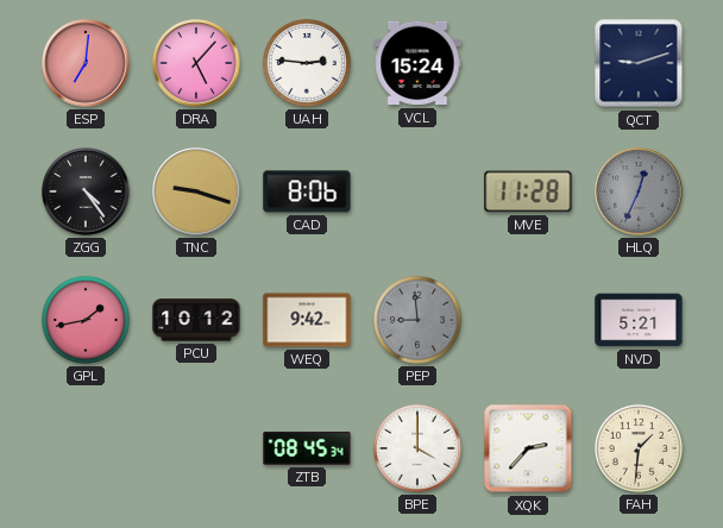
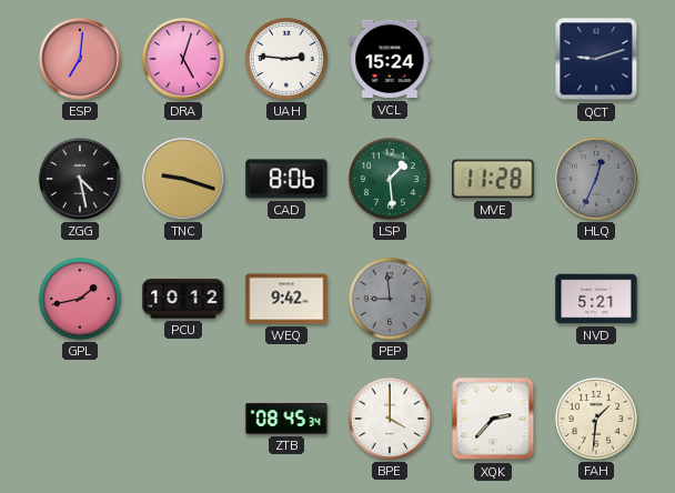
DRA: 5:07 -> 5:03
ZGG: 4:24 -> 4:28
LSP: none -> 1:29
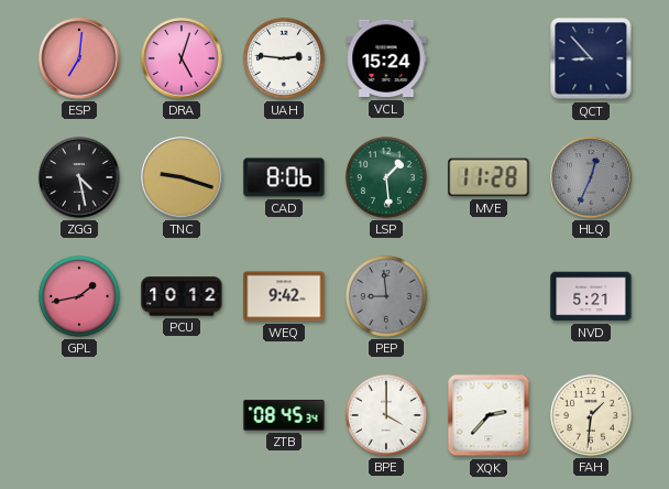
QCT: 9:12 -> 8:53
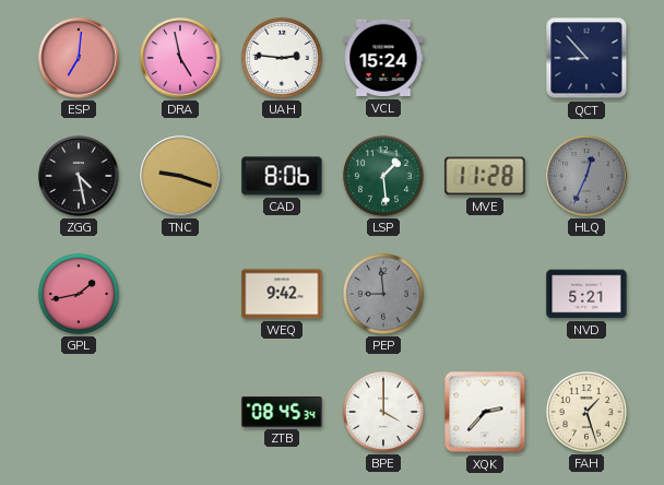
DRA: 5:03 -> 4:58
PCU: 10:12 -> none
FAH: 1:31 -> 1:27
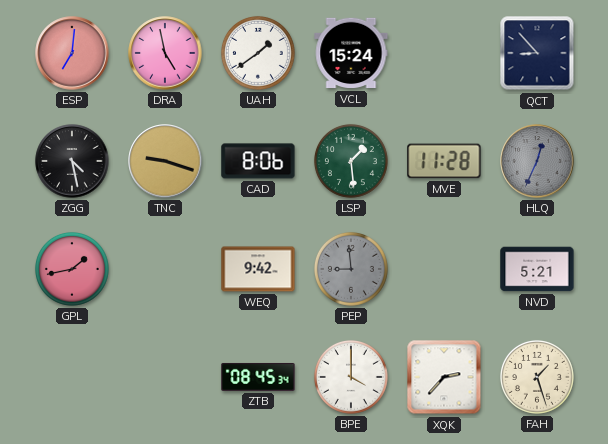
UAH: 2:46 -> 1:39
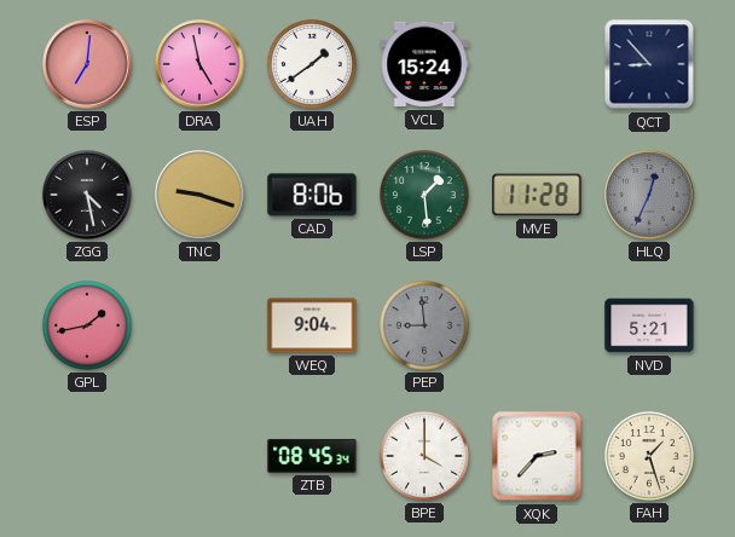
WEQ: 9:42 -> 9:04
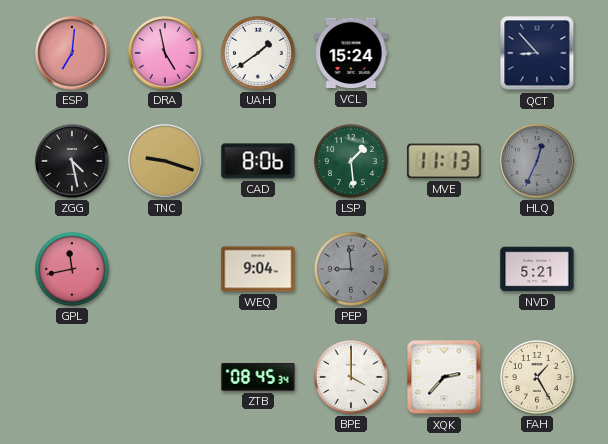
MVE: 11:28 -> 11:13
GPL: 1:43 -> 11:43
FAH: 1:27 -> 1:25
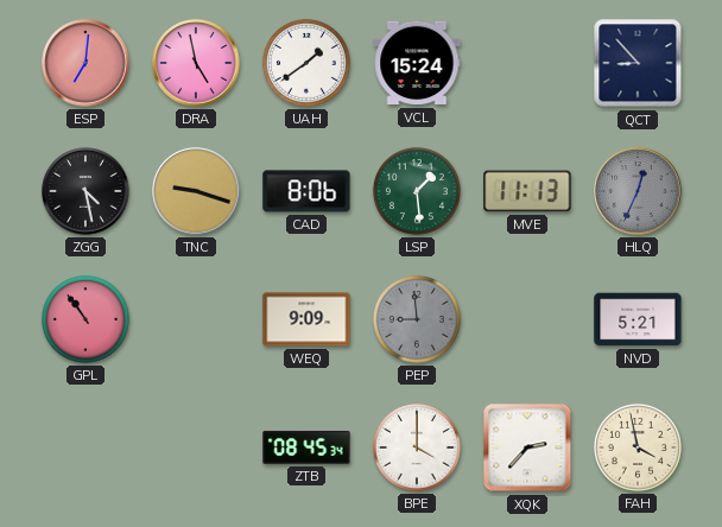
GPL: 11:43 -> 10:54
WEQ: 9:04 -> 9:09
FAH: 1:25 -> 3:58
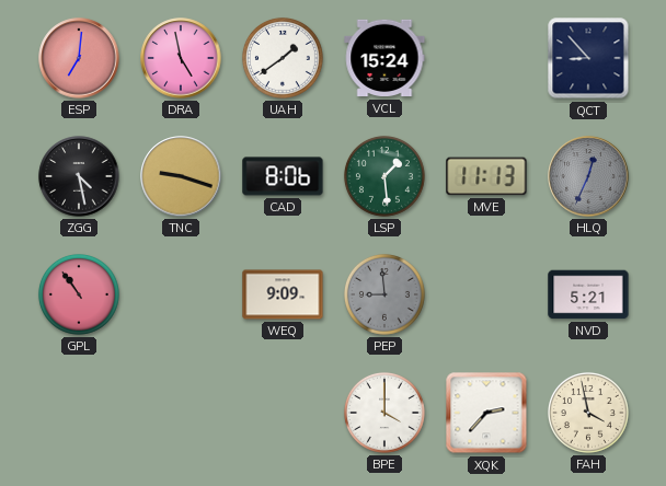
ZTB: 08:45 -> none
